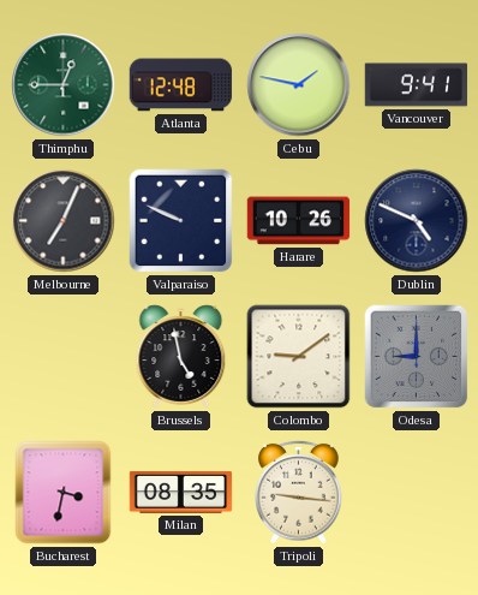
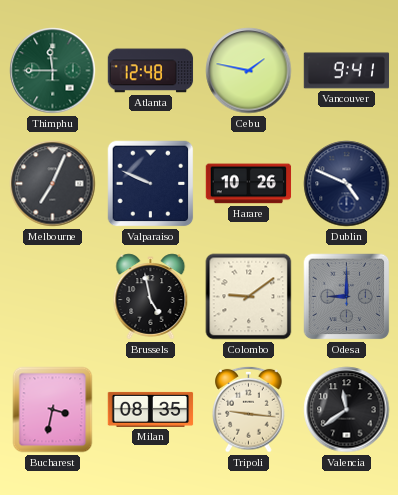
Thimphu: 12:45 -> 11:45
Valencia: none -> 11:39
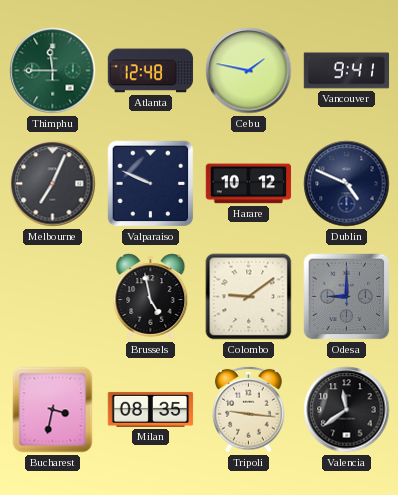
Harare: 10:26 -> 10:12
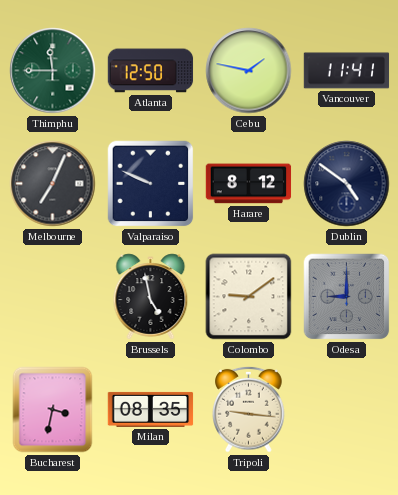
Atlanta: 12:48 -> 12:50
Vancouver: 9:41 -> 11:41
Harare: 10:12 -> 8:12
Dublin: 4:49 -> 4:51
Valencia: 11:39 -> none
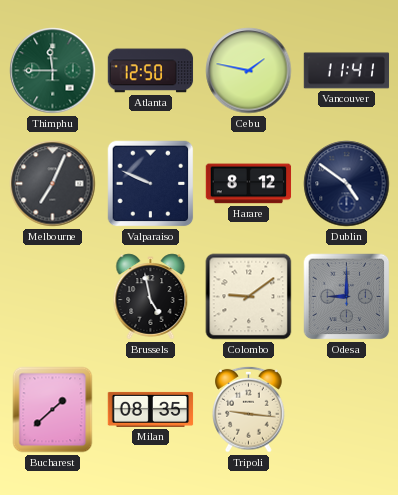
Bucharest: 3:32 -> 1:38
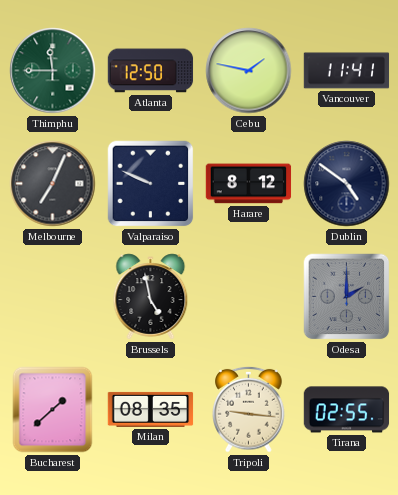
Colombo: 9:09 -> none
Odesa: 9:00 -> 2:00
Tirana: none -> 02:55
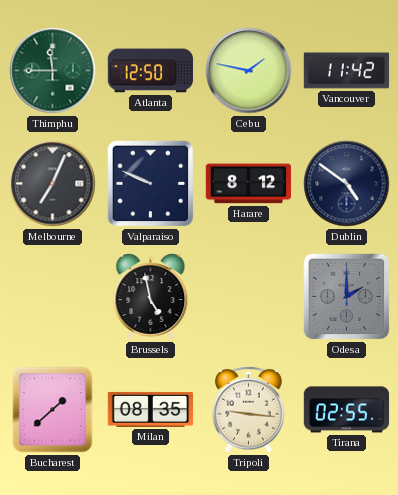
Vancouver: 11:41 -> 11:42
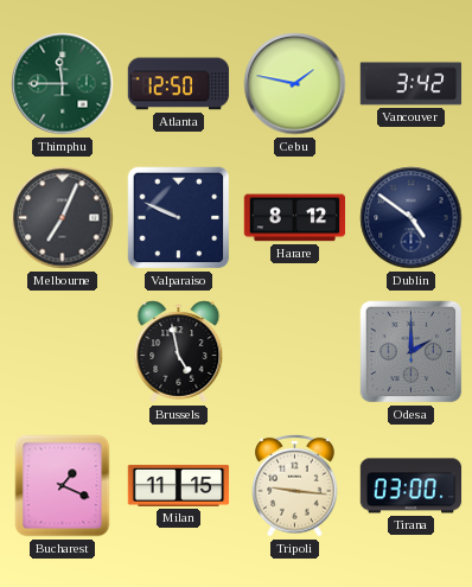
Vancouver: 11:42 -> 3:42
Bucharest: 1:38 -> 1:19
Milan: 08:35 -> 11:15
Tirana: 02:55 -> 03:00
